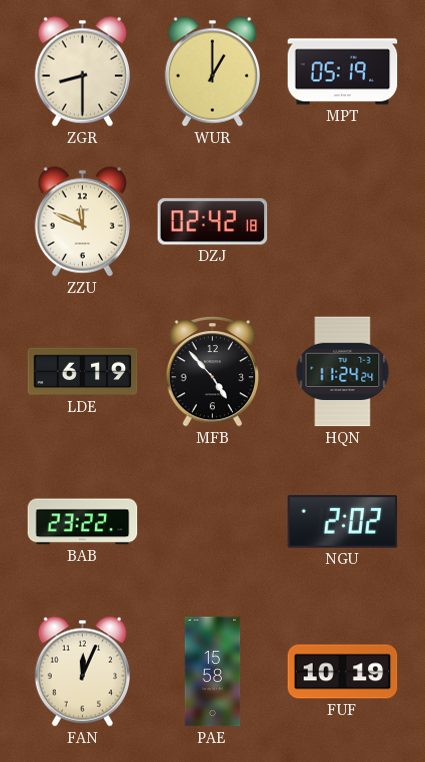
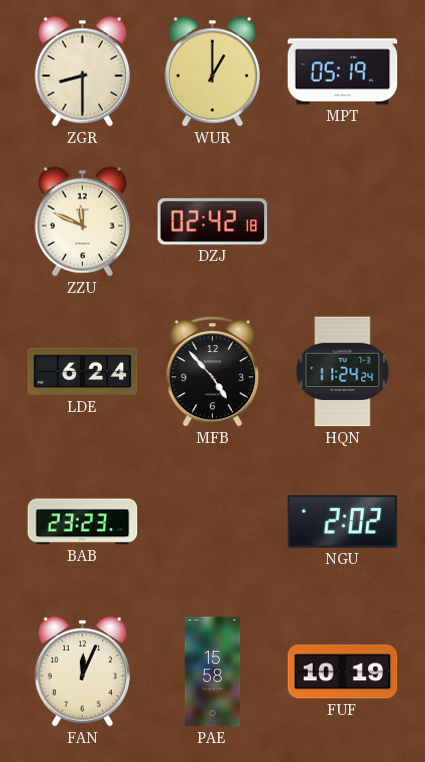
LDE: 6:19 -> 6:24
BAB: 23:22 -> 23:23
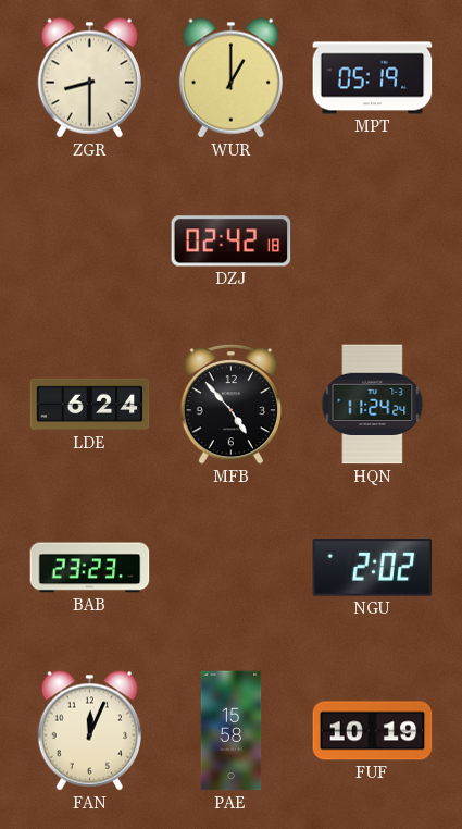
ZZU: 11:49 -> none
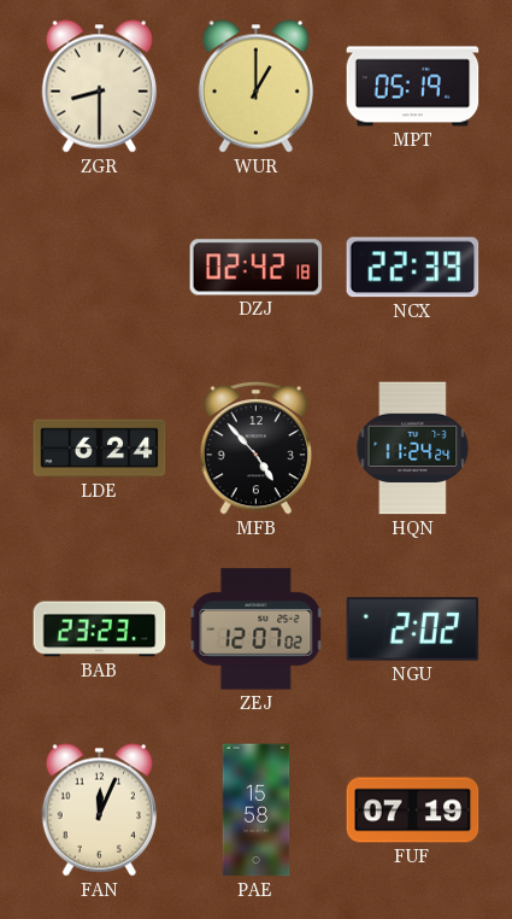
NCX: none -> 22:39
ZEJ: none -> 12:07
FUF: 10:19 -> 07:19
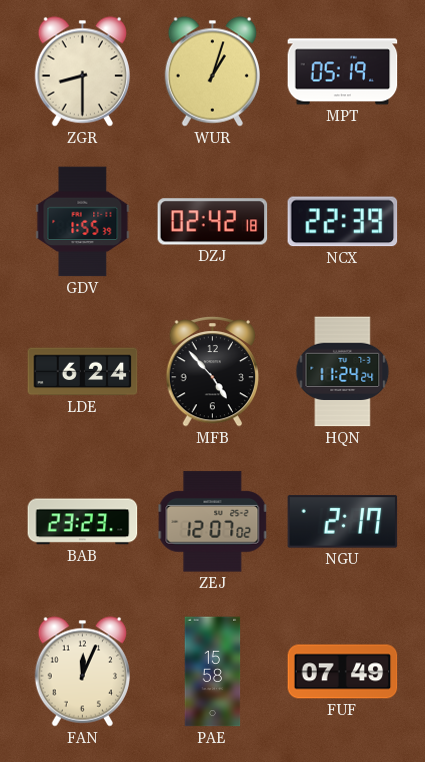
WUR: 1:00 -> 1:03
GDV: none -> 1:55
NGU: 2:02 -> 2:17
FUF: 07:19 -> 07:49
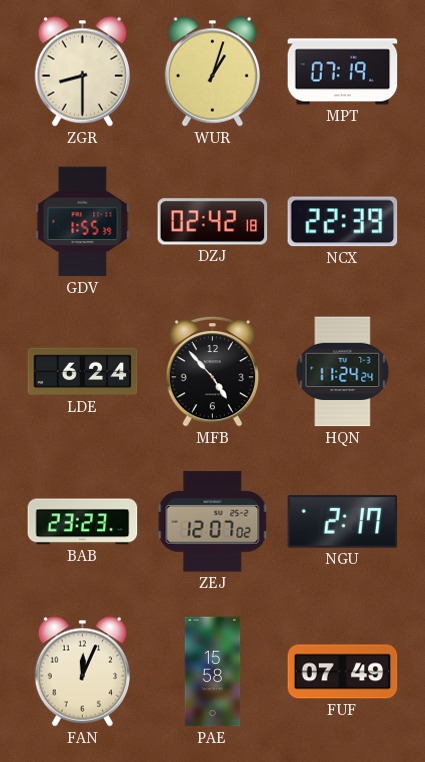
MPT: 05:19 -> 07:19
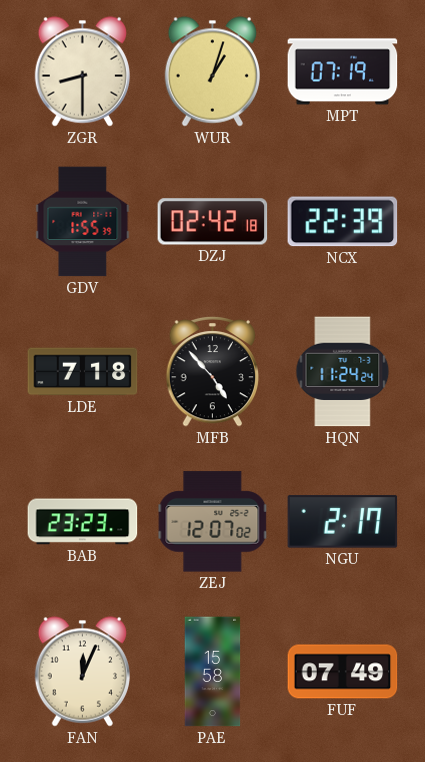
LDE: 6:24 -> 7:18
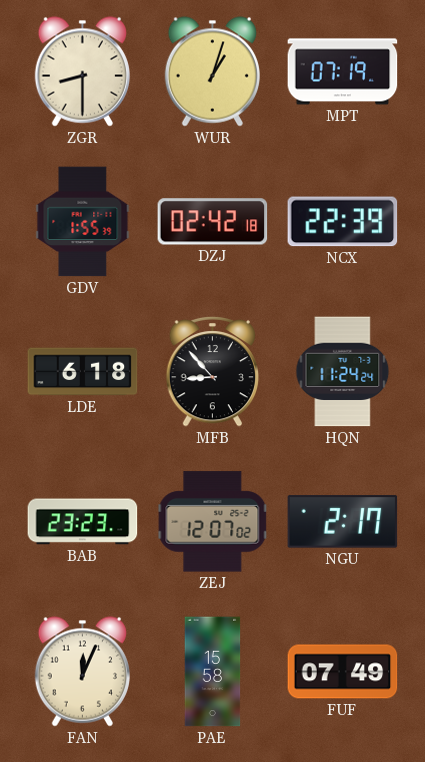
LDE: 7:18 -> 6:18
MFB: 4:53 -> 8:53
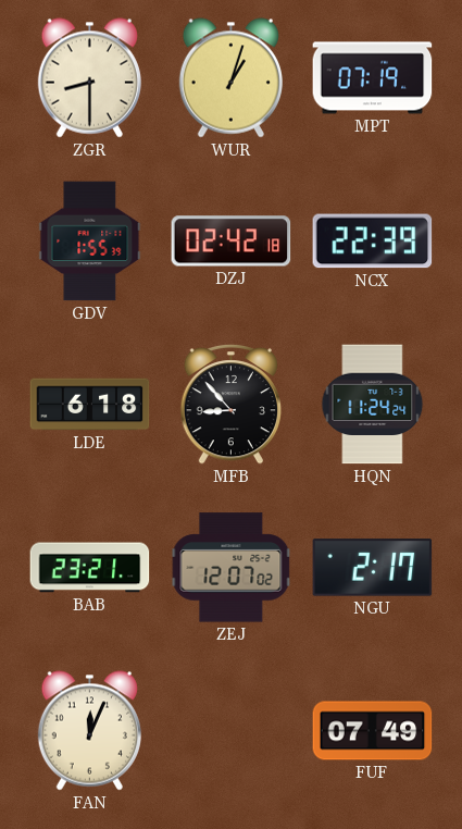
BAB: 23:23 -> 23:21
PAE: 15:58 -> none
